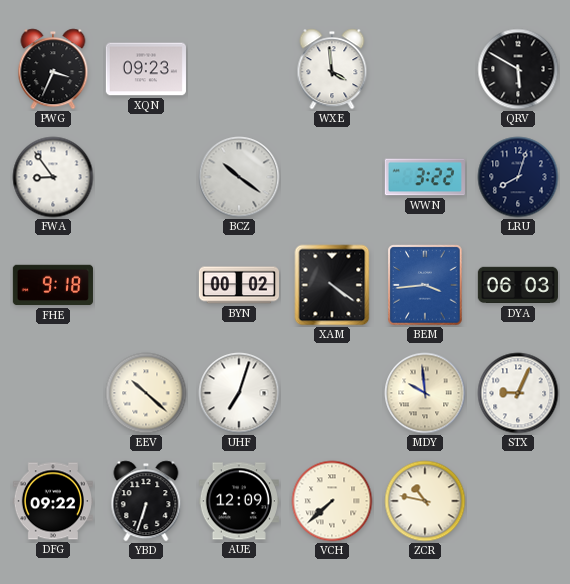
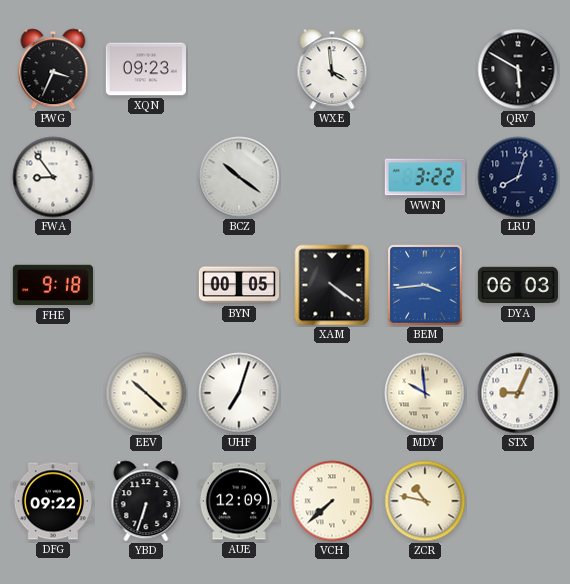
BYN: 00:02 -> 00:05
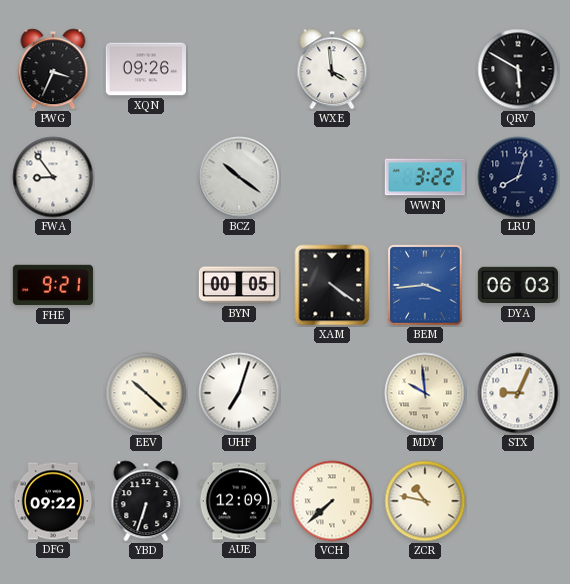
XQN: 09:23 -> 09:26
FHE: 9:18 -> 9:21
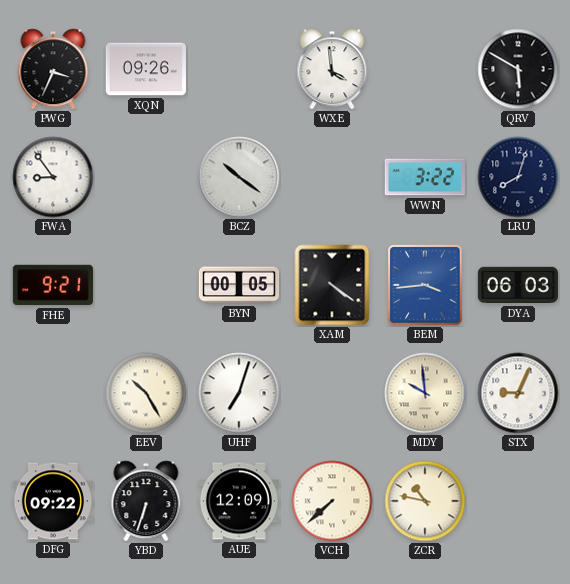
EEV: 10:22 -> 10:25
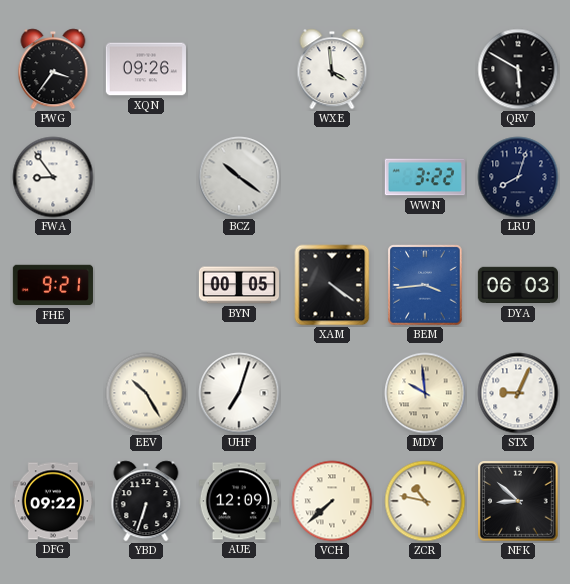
PWG: 3:34 -> 3:36
NFK: none -> 8:52
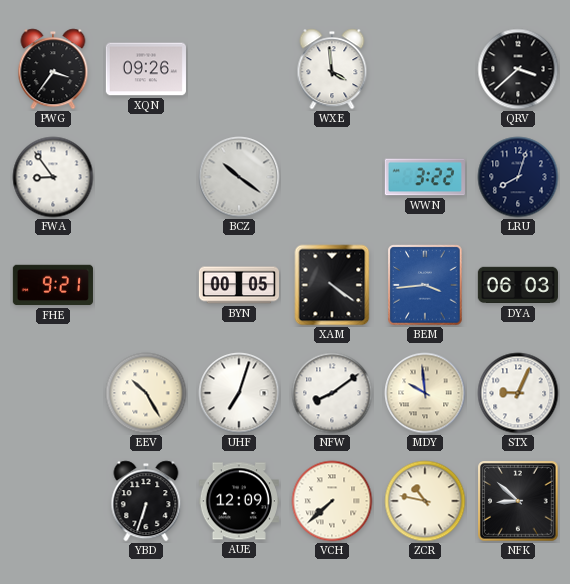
QRV: 5:50 -> 3:38
NFW: none -> 8:09
DFG: 09:22 -> none
